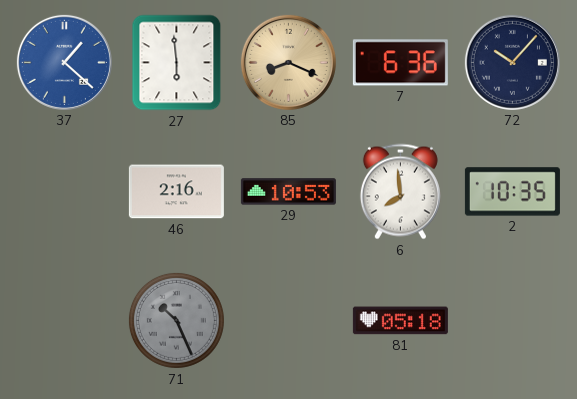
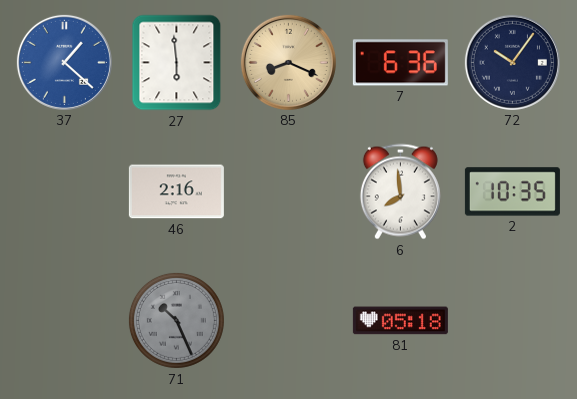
72: 10:07 -> 10:06
29: 10:53 -> none
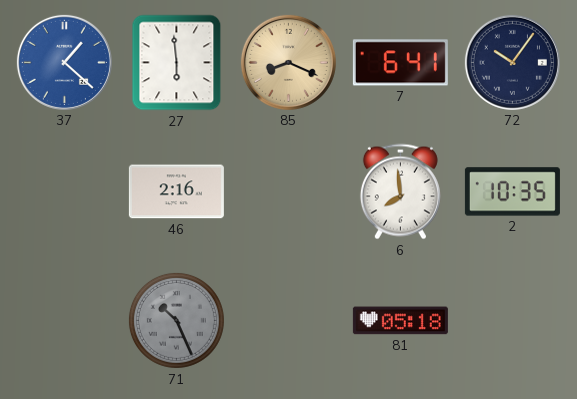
7: 6:36 -> 6:41
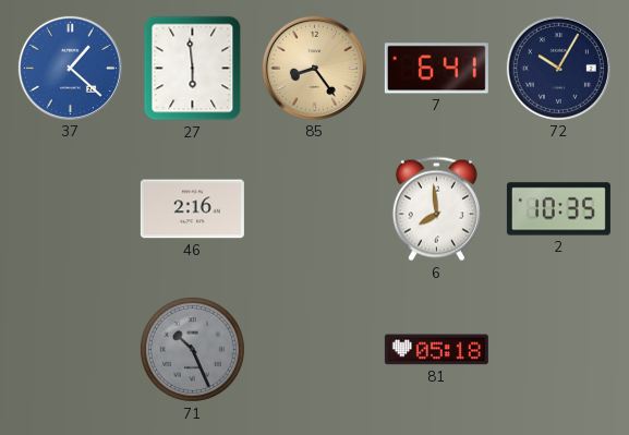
85: 8:19 -> 8:24
72: 10:06 -> 10:05
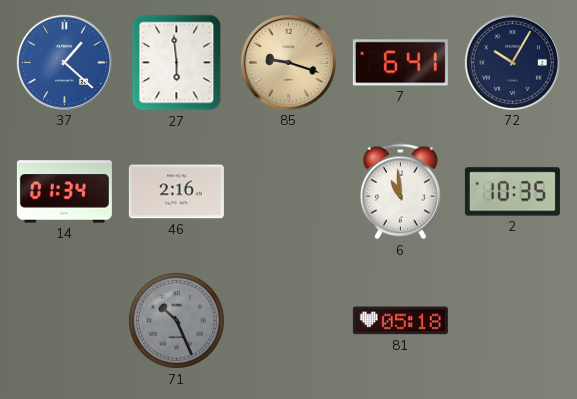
85: 8:24 -> 9:18
14: none -> 01:34
6: 7:59 -> 10:59
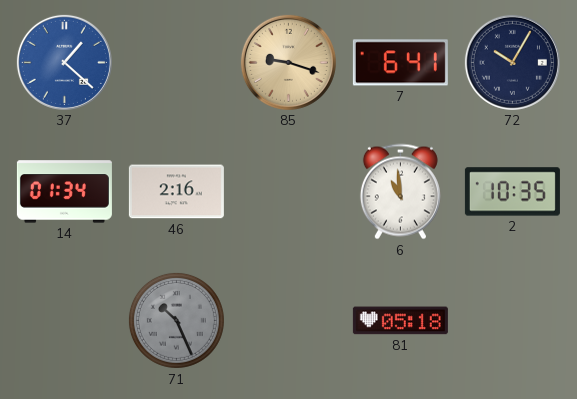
27: 5:59 -> none
